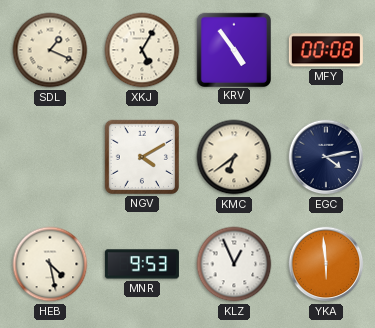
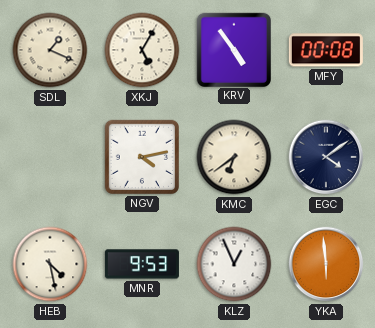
NGV: 4:10 -> 4:13
EGC: 4:13 -> 4:09
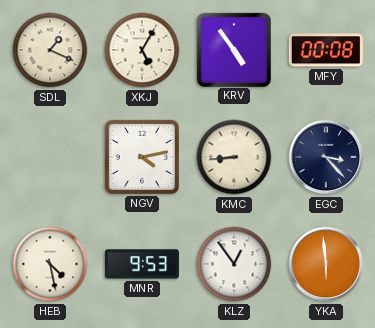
KMC: 6:39 -> 8:44
EGC: 4:09 -> 3:23
KLZ: 12:56 -> 12:54
